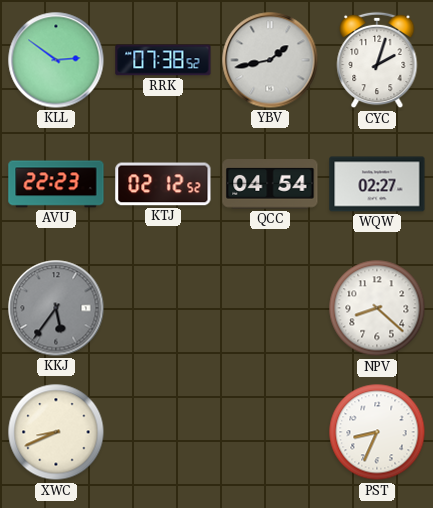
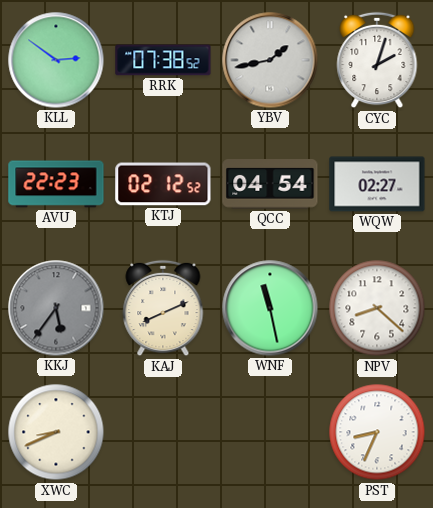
KAJ: none -> 8:11
WNF: none -> 11:28
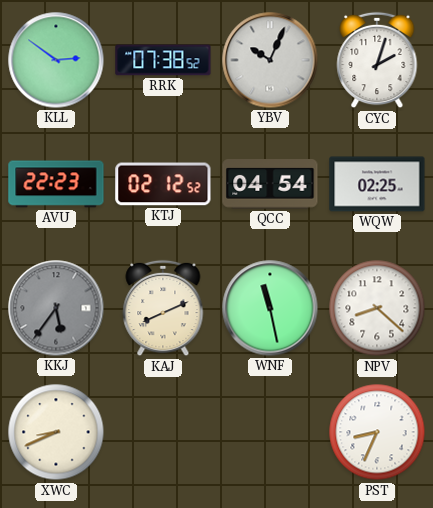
YBV: 1:43 -> 10:04
WQW: 02:27 -> 02:25
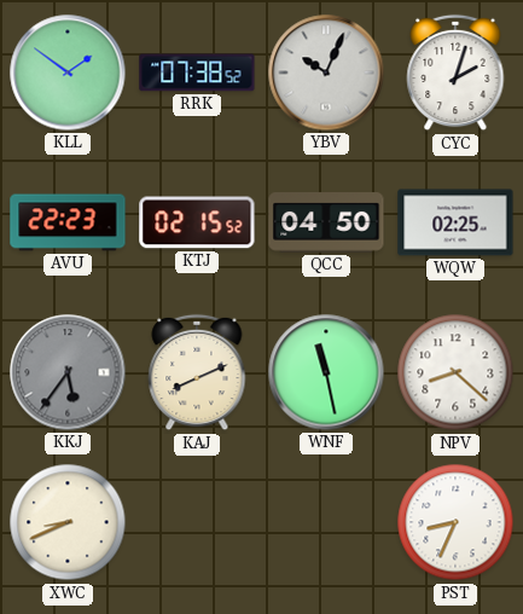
KLL: 2:51 -> 1:51
KTJ: 02:12 -> 02:15
QCC: 04:54 -> 04:50
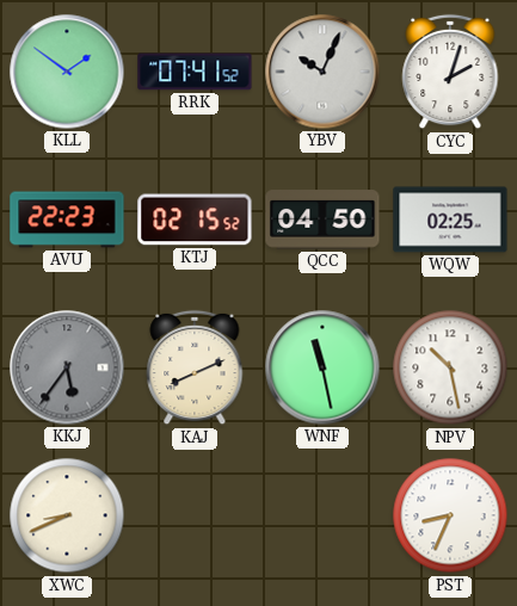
RRK: 07:38 -> 07:41
NPV: 8:22 -> 10:28
